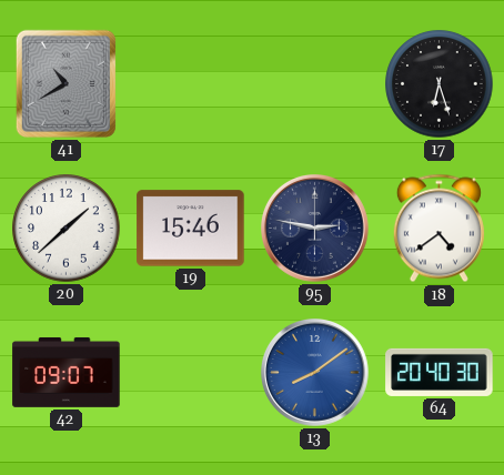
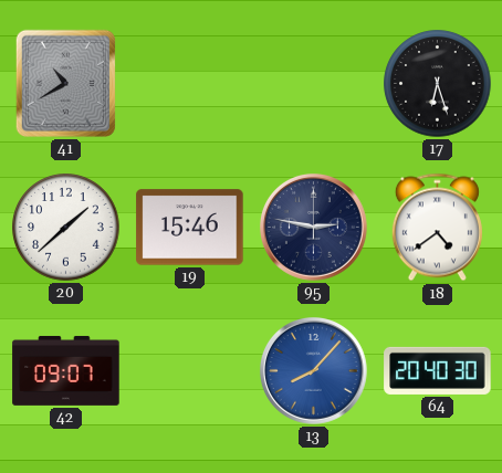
13: 8:09 -> 8:07
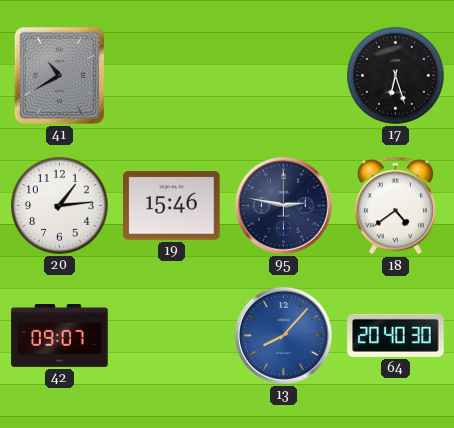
20: 1:38 -> 1:14
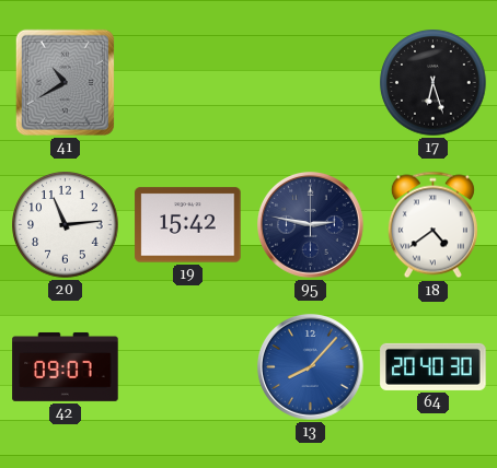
20: 1:14 -> 11:14
19: 15:46 -> 15:42
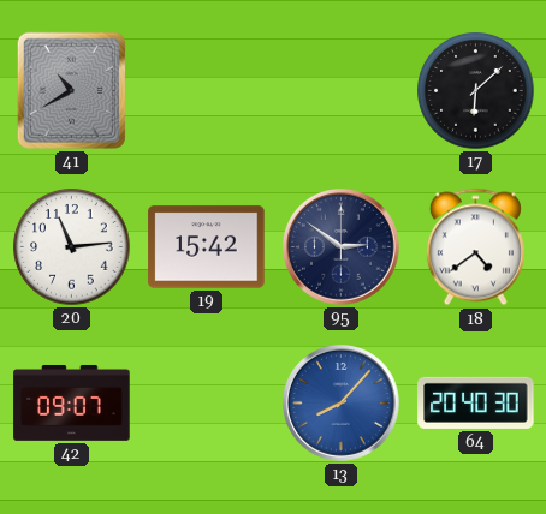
17: 6:27 -> 6:08
95: 2:47 -> 2:51
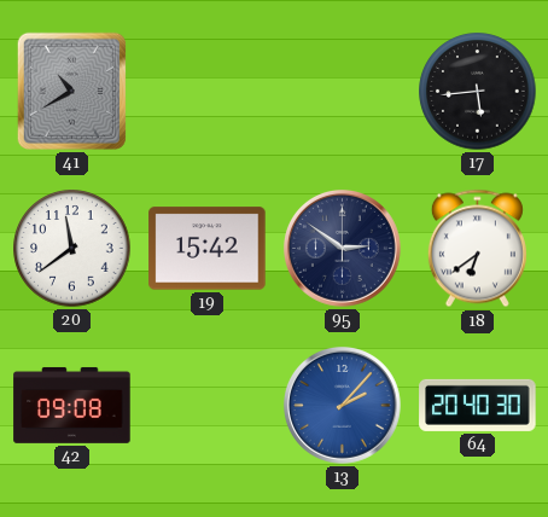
17: 6:08 -> 5:44
20: 11:14 -> 11:39
18: 4:39 -> 6:39
42: 09:07 -> 09:08
13: 8:07 -> 2:07
